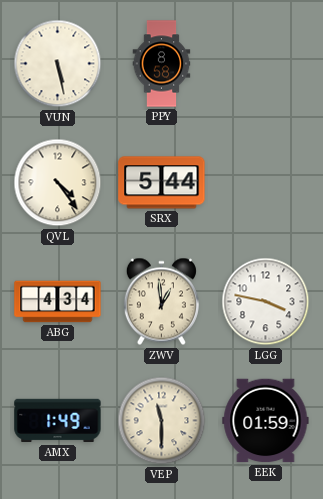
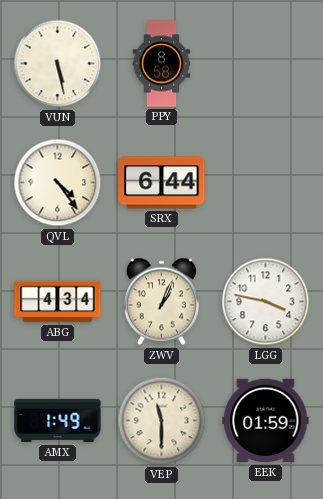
SRX: 5:44 -> 6:44
ZWV: 12:59 -> 1:04
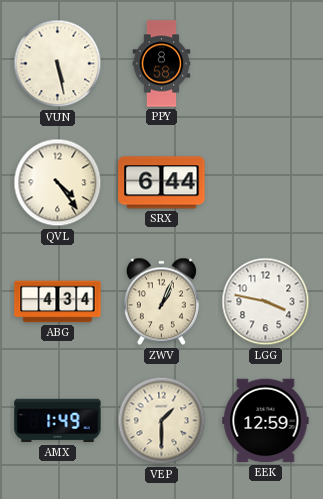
VEP: 11:30 -> 1:30
EEK: 01:59 -> 12:59
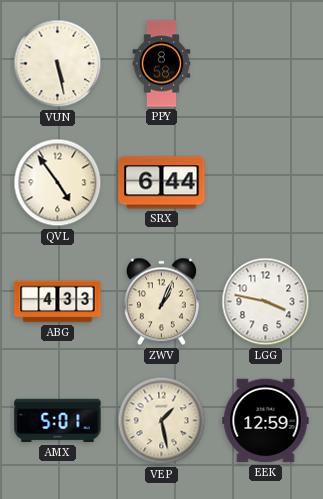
QVL: 4:24 -> 4:54
ABG: 4:34 -> 4:33
AMX: 1:49 -> 5:01
VEP: 1:30 -> 1:28
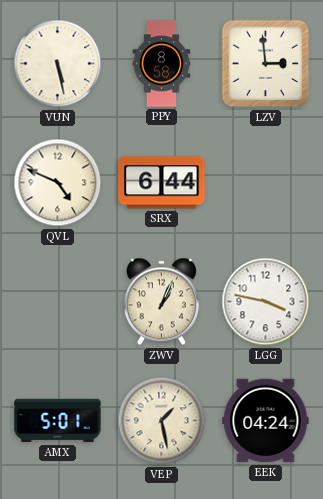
LZV: none -> 2:59
QVL: 4:54 -> 4:49
ABG: 4:33 -> none
EEK: 12:59 -> 04:24
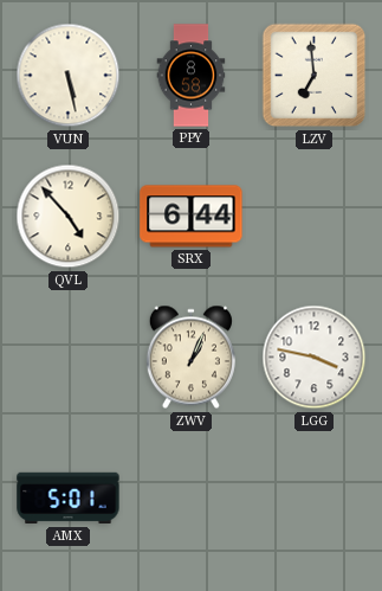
LZV: 2:59 -> 6:59
QVL: 4:49 -> 4:53
VEP: 1:28 -> none
EEK: 04:24 -> none
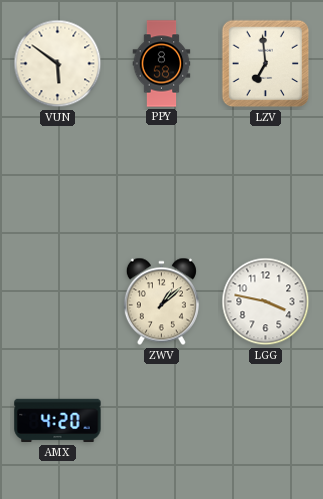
VUN: 5:28 -> 5:51
QVL: 4:53 -> none
SRX: 6:44 -> none
ZWV: 1:04 -> 1:08
AMX: 5:01 -> 4:20
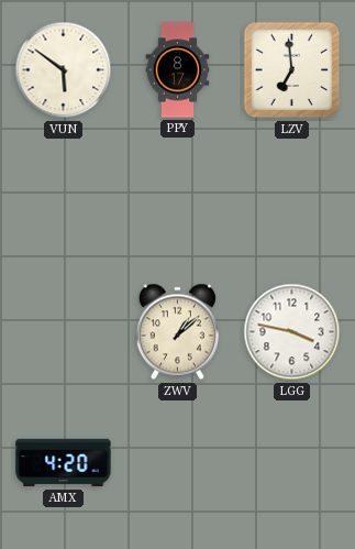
PPY: 8:58 -> 8:17
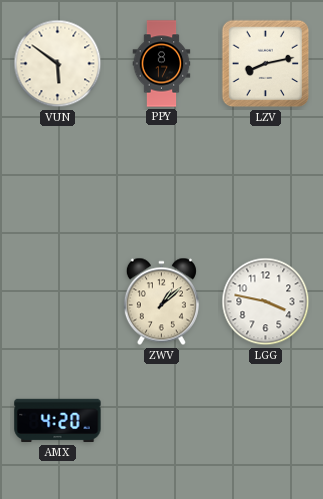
LZV: 6:59 -> 8:13
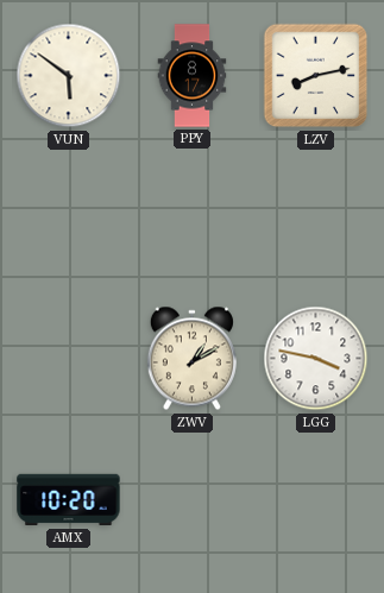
ZWV: 1:08 -> 1:10
AMX: 4:20 -> 10:20
